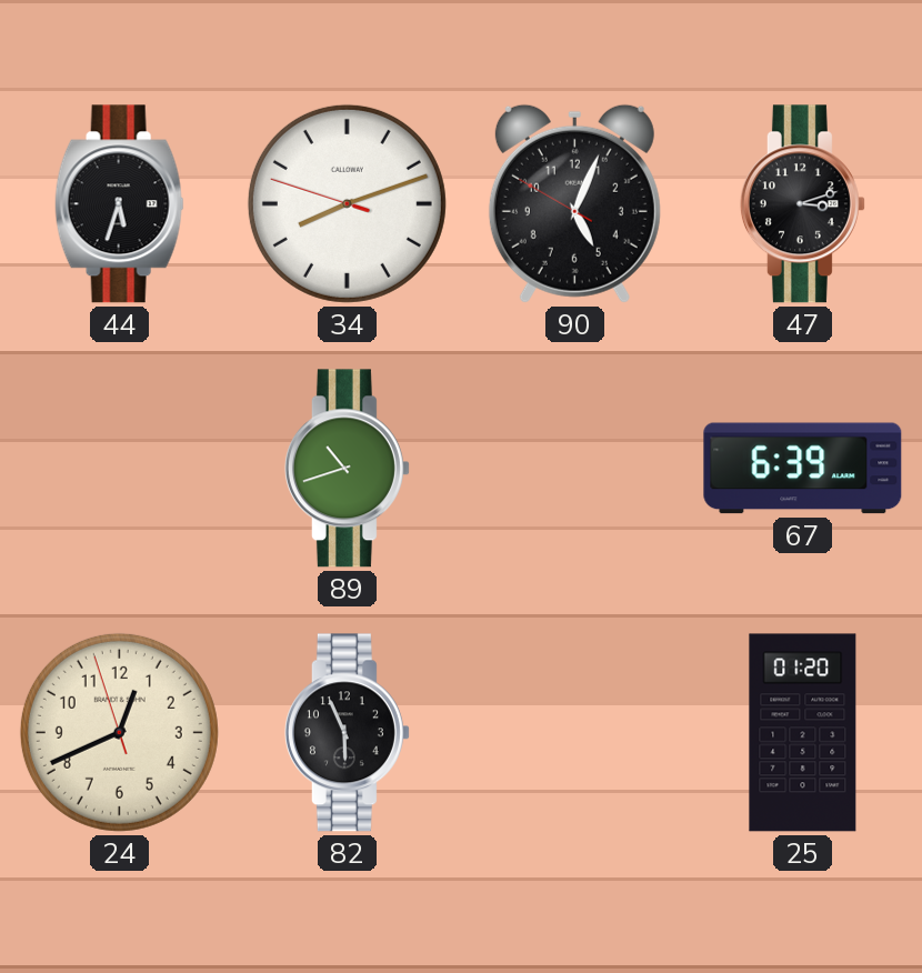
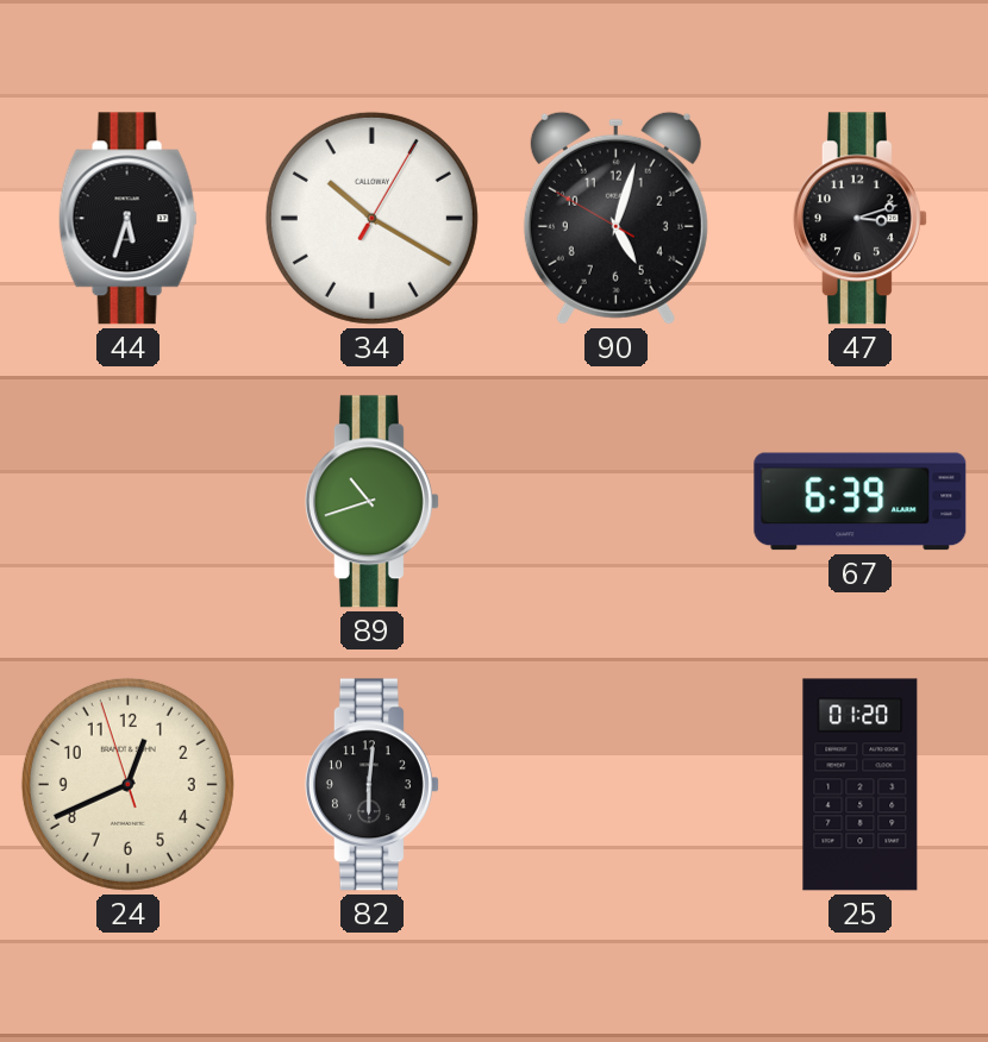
34: 8:11 -> 10:20
90: 5:03 -> 5:02
82: 5:56 -> 6:01
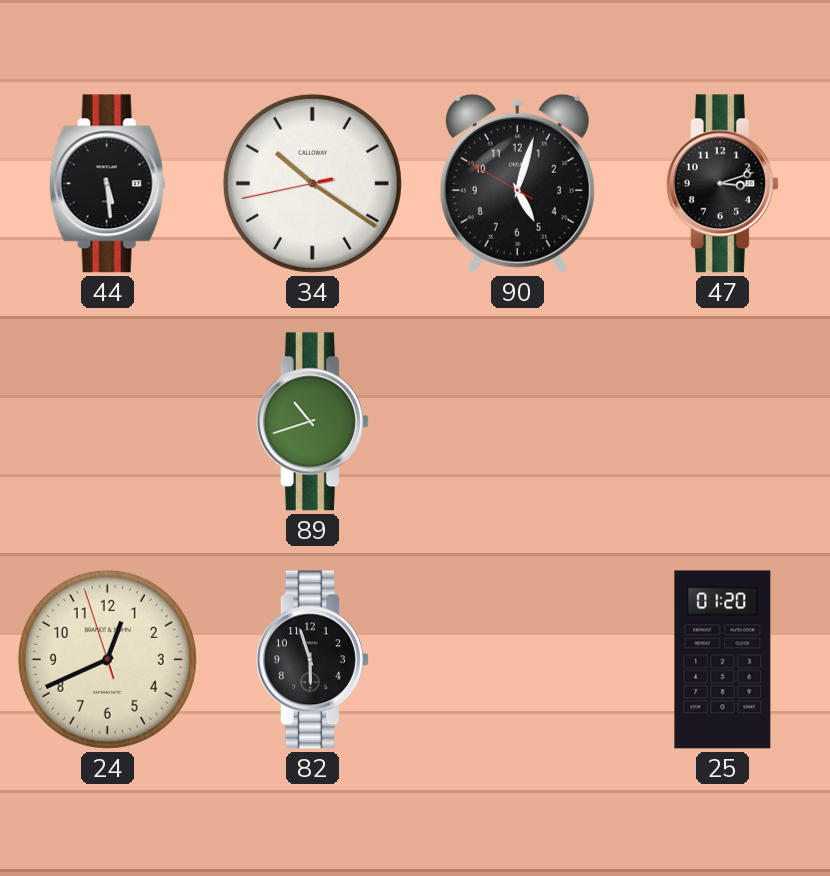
44: 5:33 -> 5:29
34: 10:20:05 -> 10:20:43
67: 6:39 -> none
82: 6:01 -> 5:57
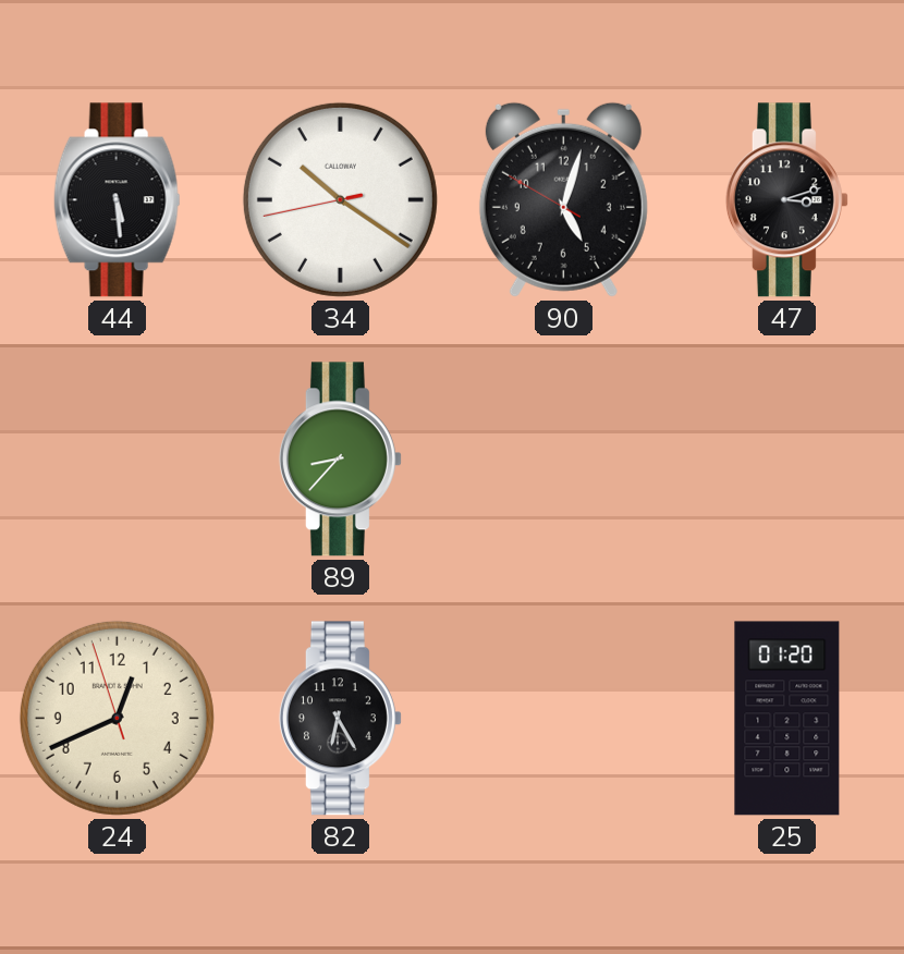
89: 10:42 -> 8:37
82: 5:57 -> 6:25
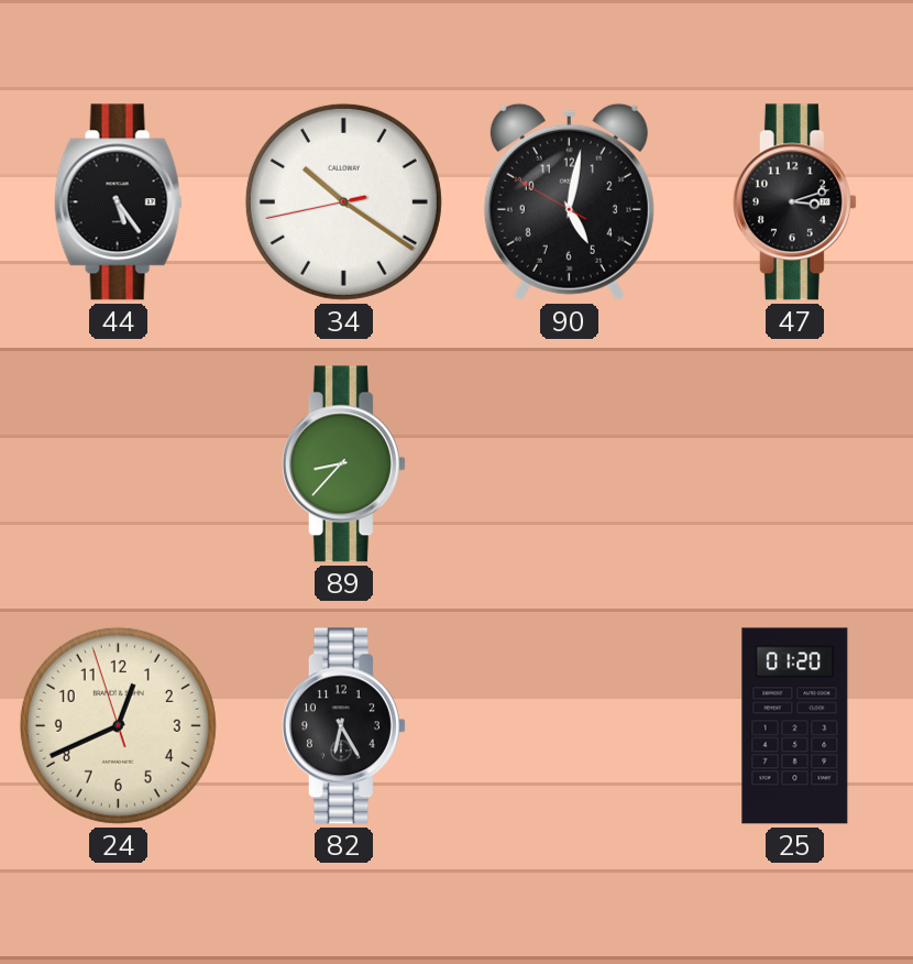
44: 5:29 -> 5:24
90: 5:02 -> 5:01
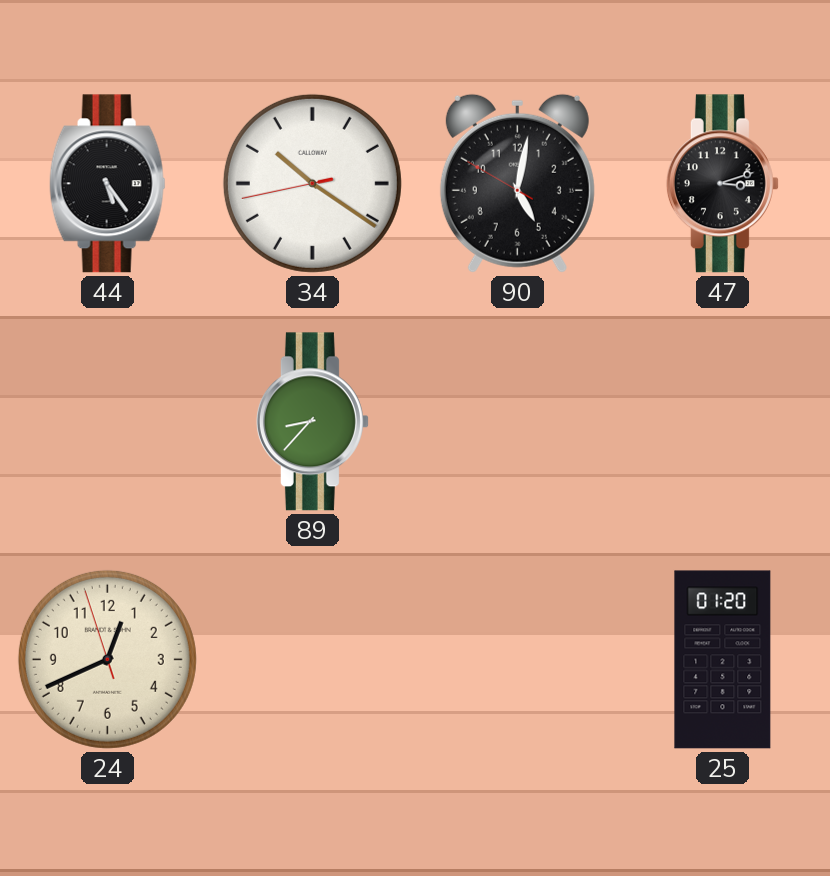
82: 6:25 -> none
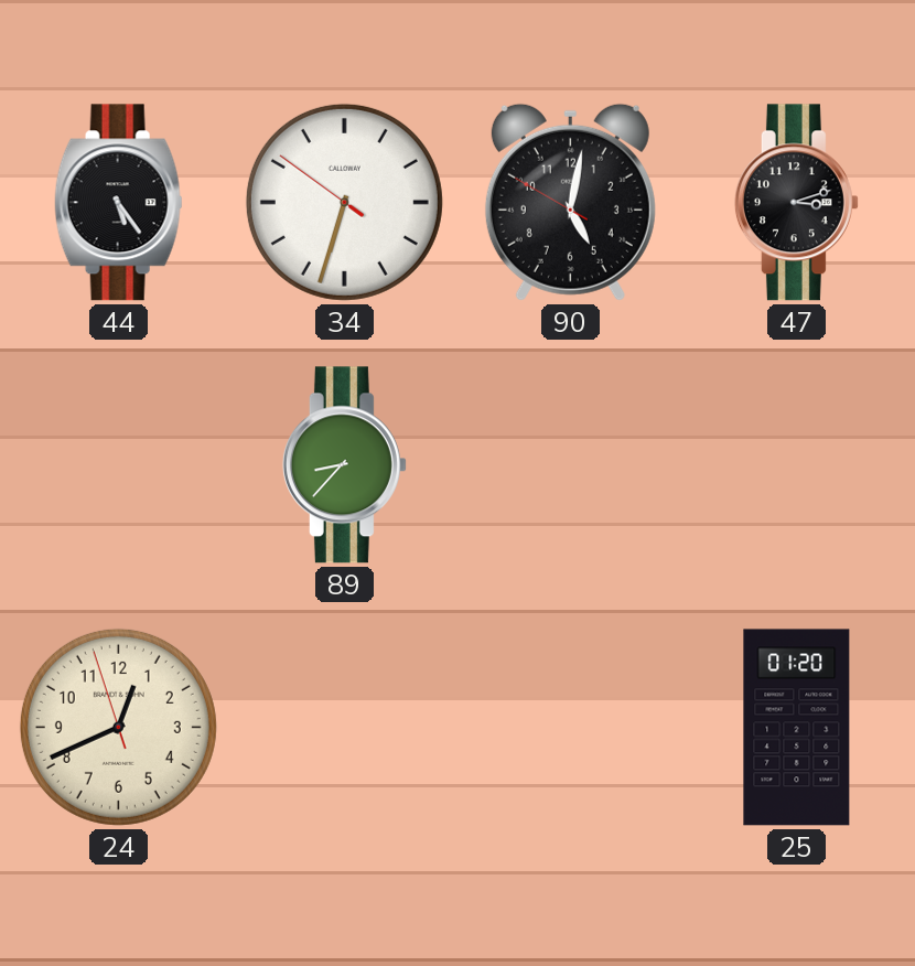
34: 10:20 -> 6:32
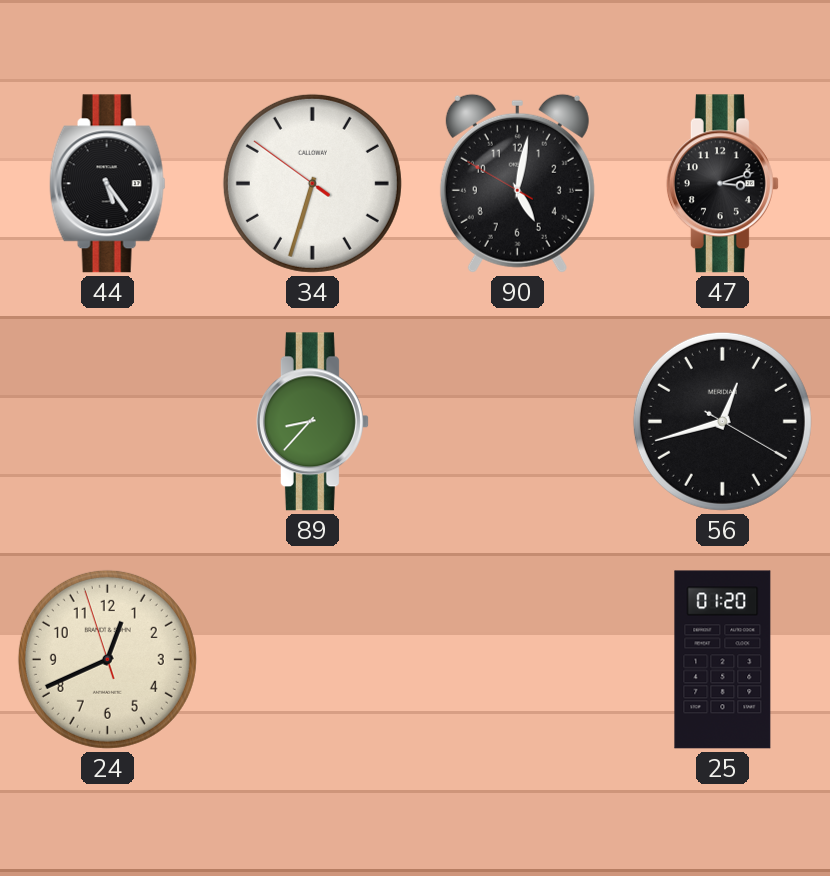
56: none -> 12:42
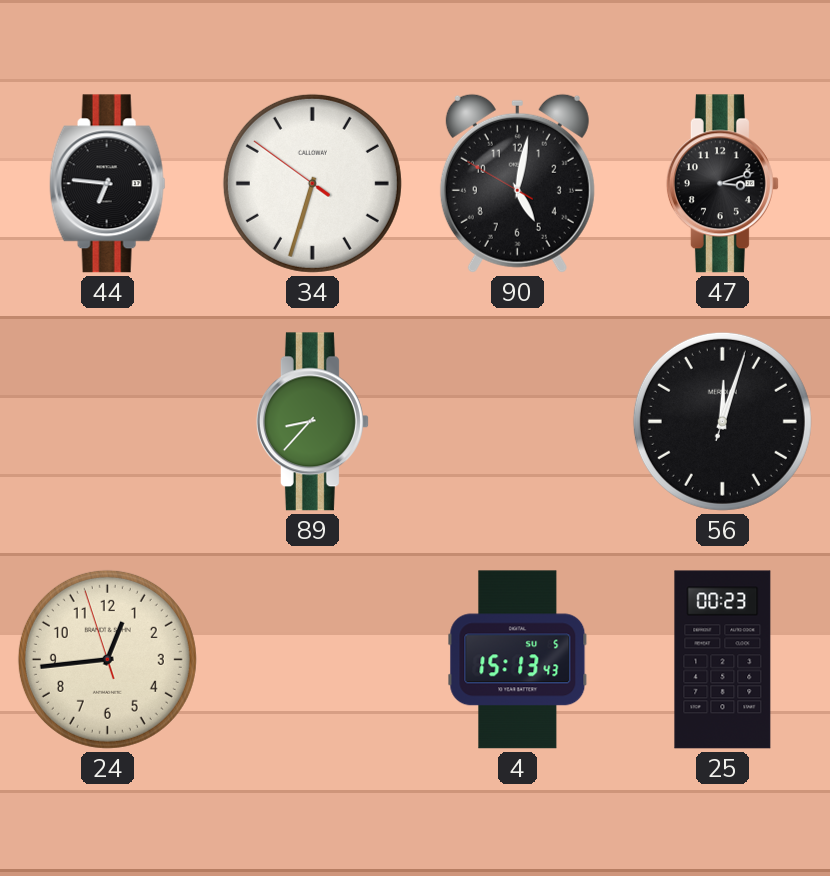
44: 5:24 -> 6:46
56: 12:42 -> 12:03
24: 12:40 -> 12:43
4: none -> 15:13
25: 01:20 -> 00:23
